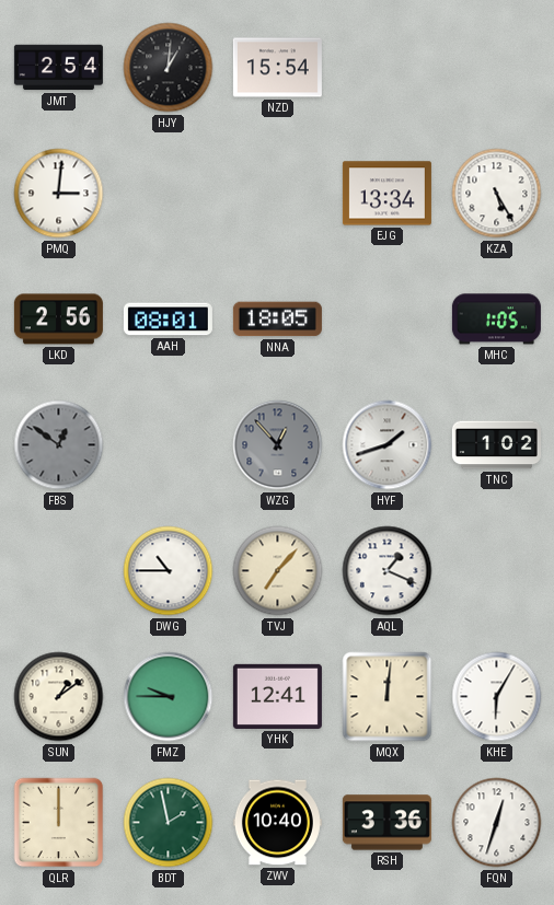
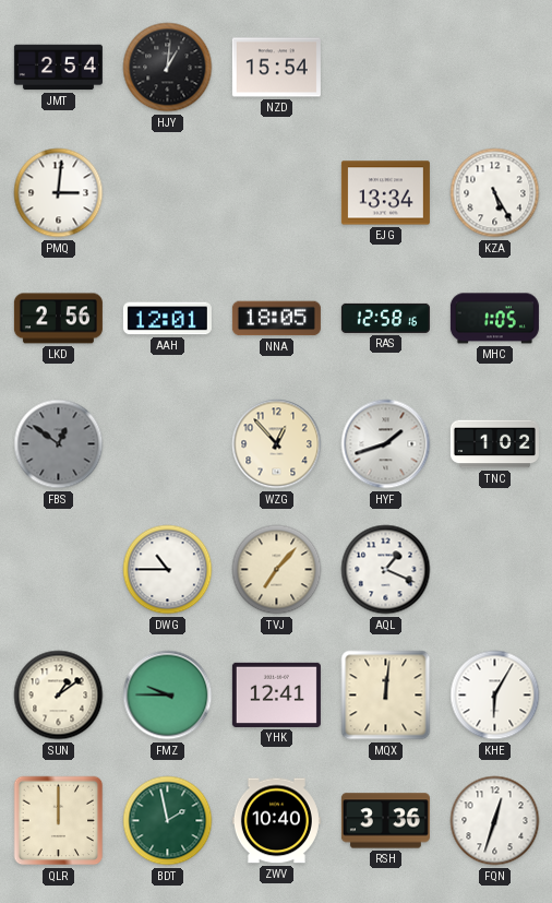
AAH: 08:01 -> 12:01
RAS: none -> 12:58
WZG dial: grey -> cream
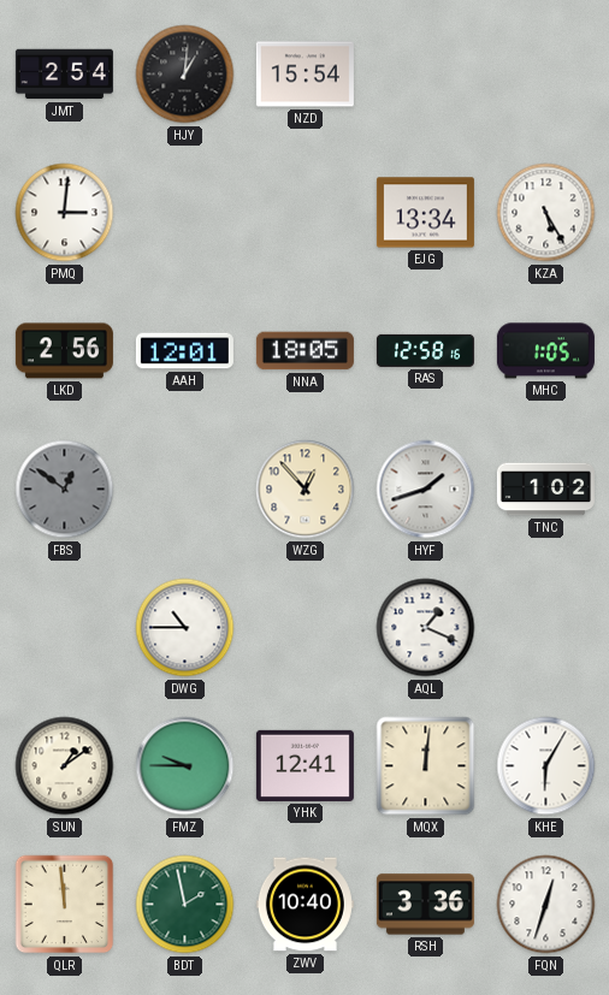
TVJ: 7:07 -> none
QLR: 12:00 -> 11:59
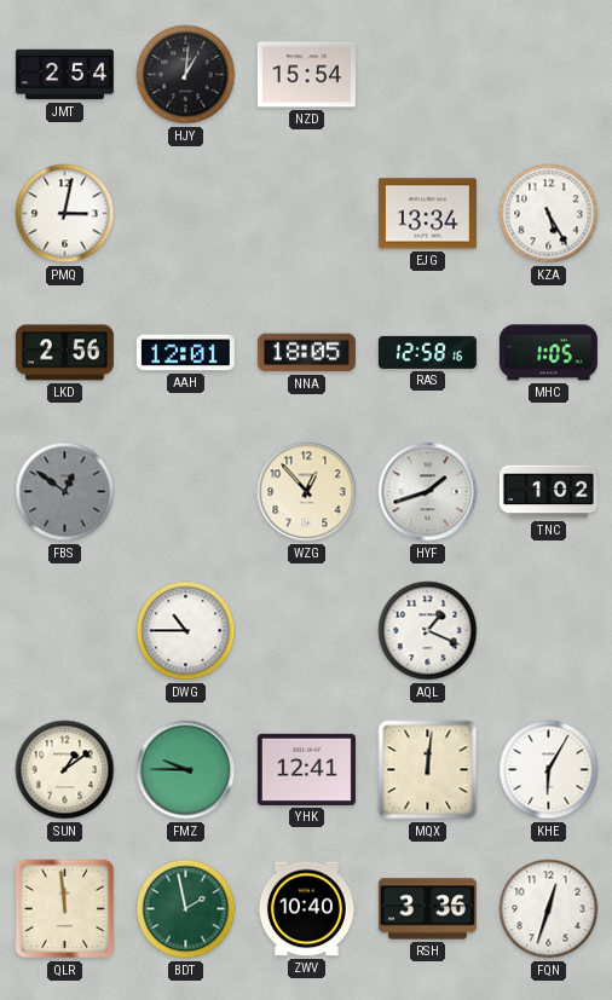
PMQ: 3:01 -> 3:02
